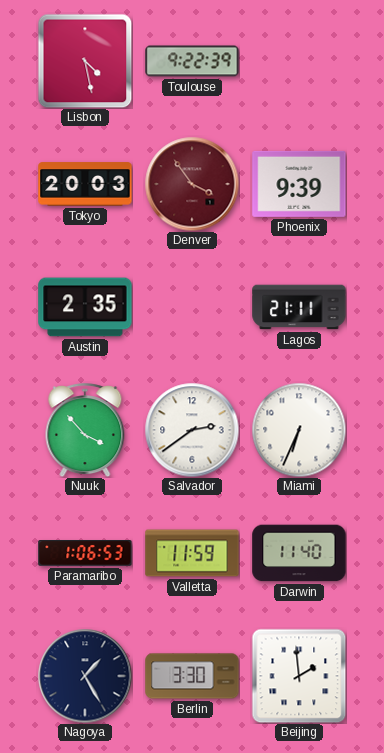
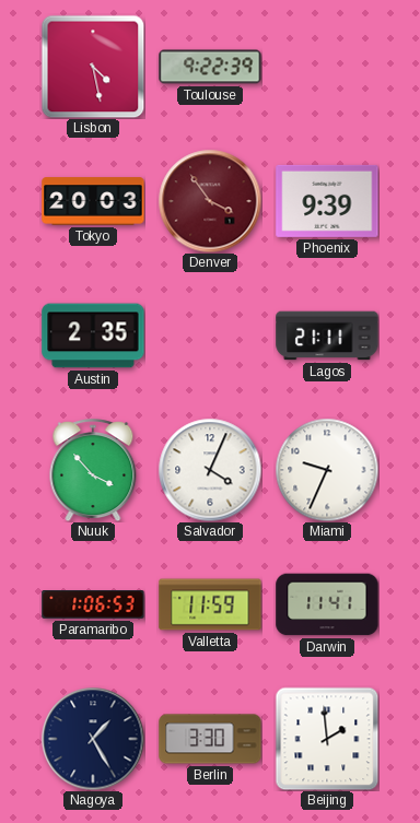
Salvador: 2:39 -> 4:04
Miami: 6:34 -> 9:34
Darwin: 11:40 -> 11:41
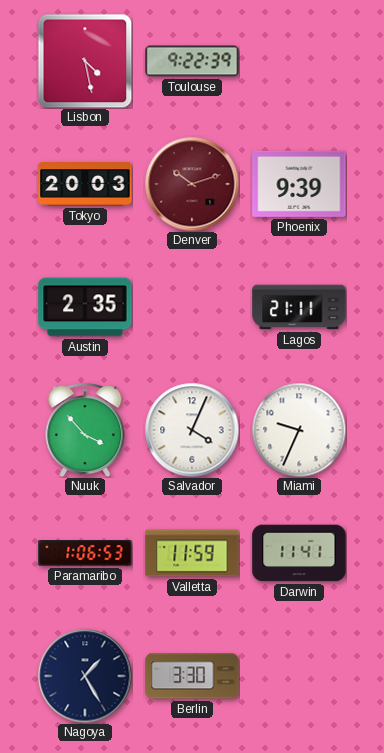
Denver: 3:54 -> 10:12
Beijing: 1:59 -> none
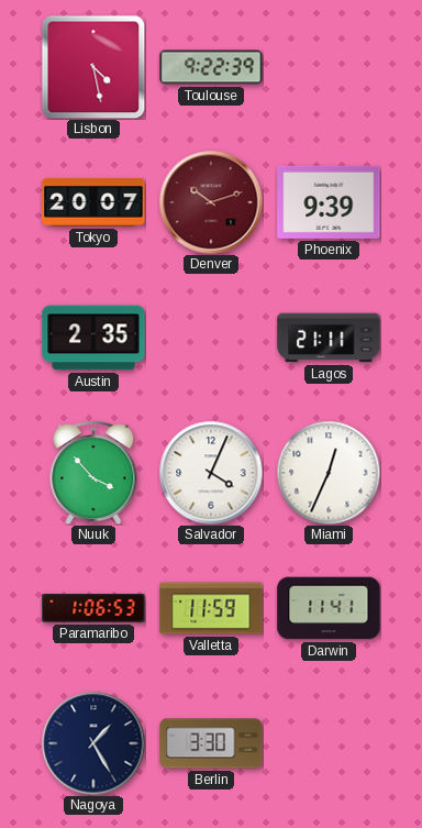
Tokyo: 20:03 -> 20:07
Miami: 9:34 -> 12:34
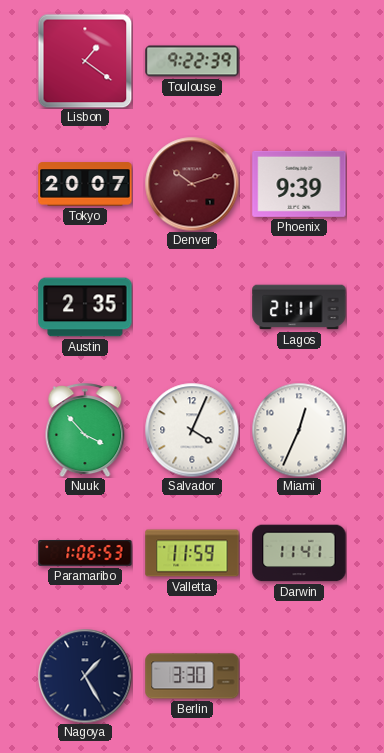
Lisbon: 4:28 -> 1:21
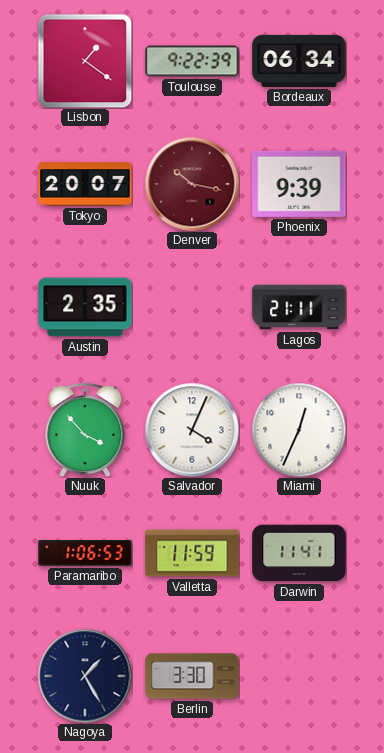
Bordeaux: none -> 06:34
Denver: 10:12 -> 10:17
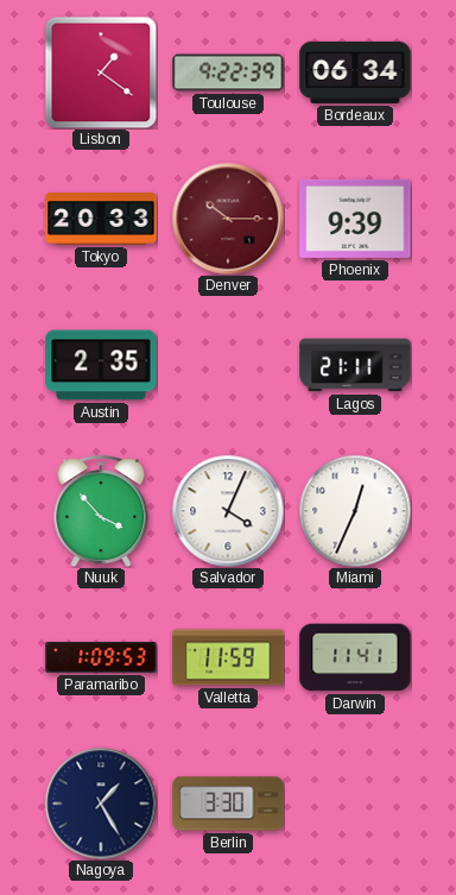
Tokyo: 20:07 -> 20:33
Denver: 10:17 -> 10:15
Paramaribo: 1:06 -> 1:09
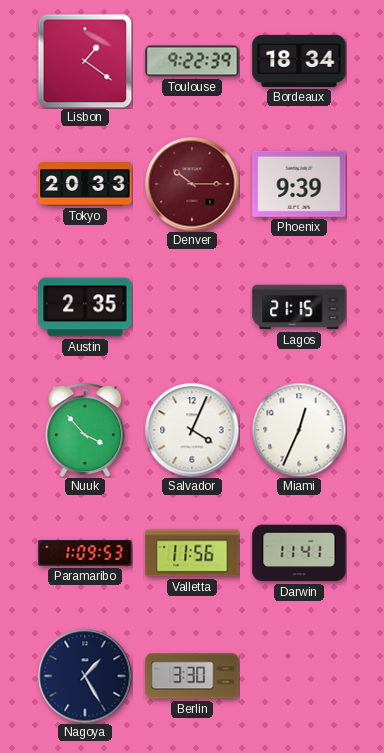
Bordeaux: 06:34 -> 18:34
Lagos: 21:11 -> 21:15
Valletta: 11:59 -> 11:56
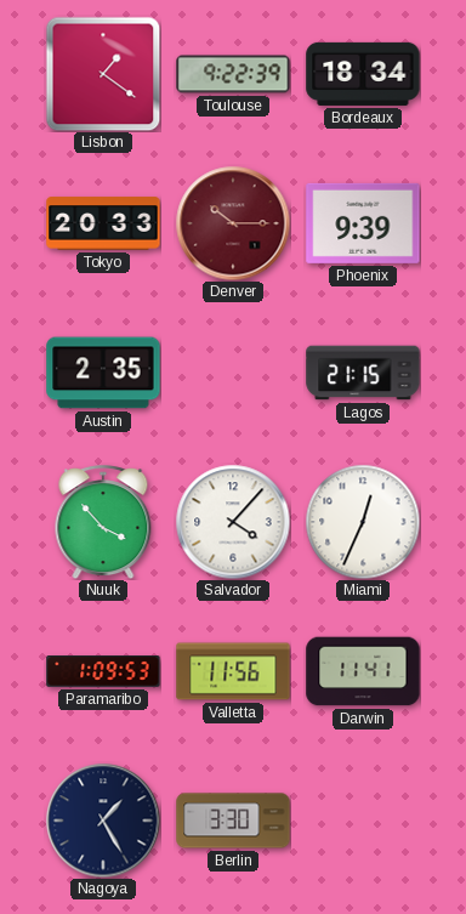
Salvador: 4:04 -> 4:07
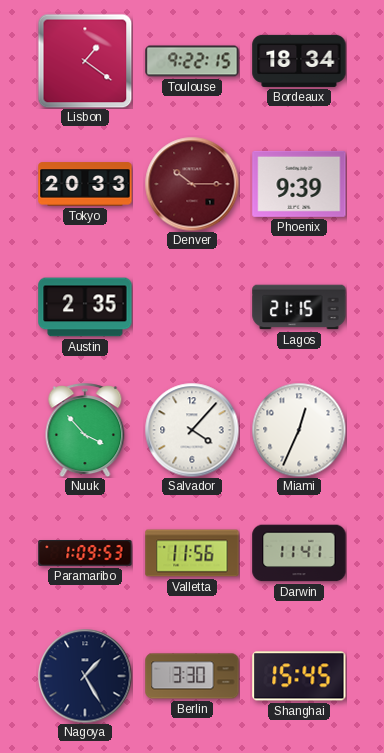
Toulouse: 9:22:39 -> 9:22:15
Shanghai: none -> 15:45
